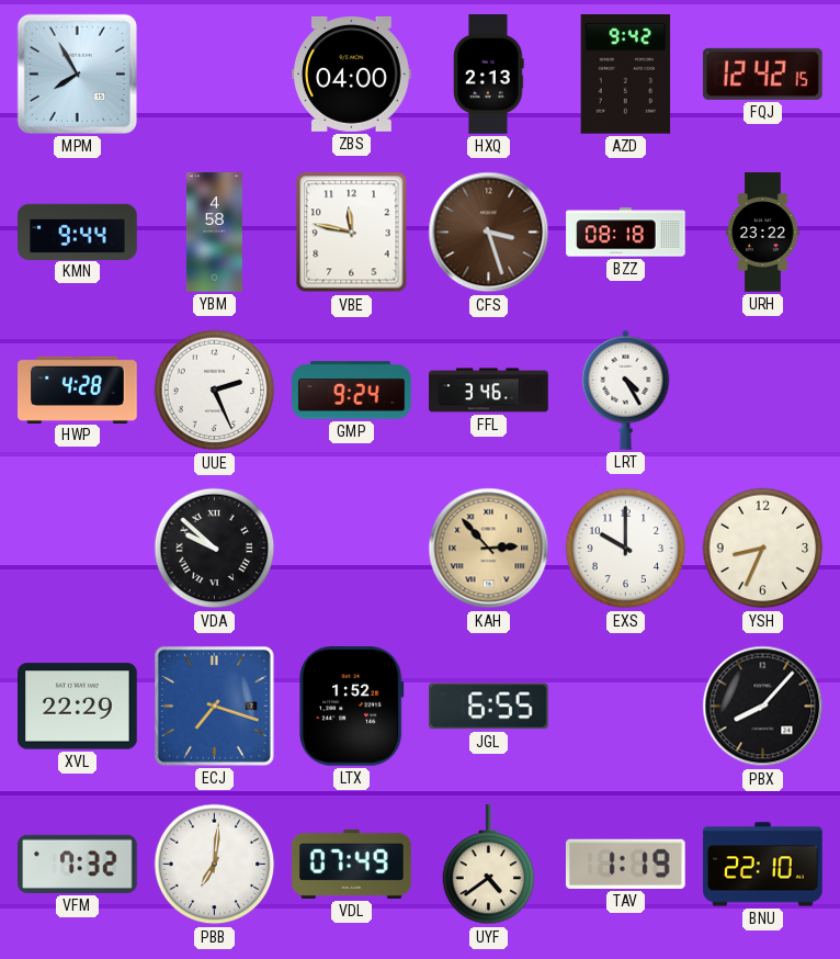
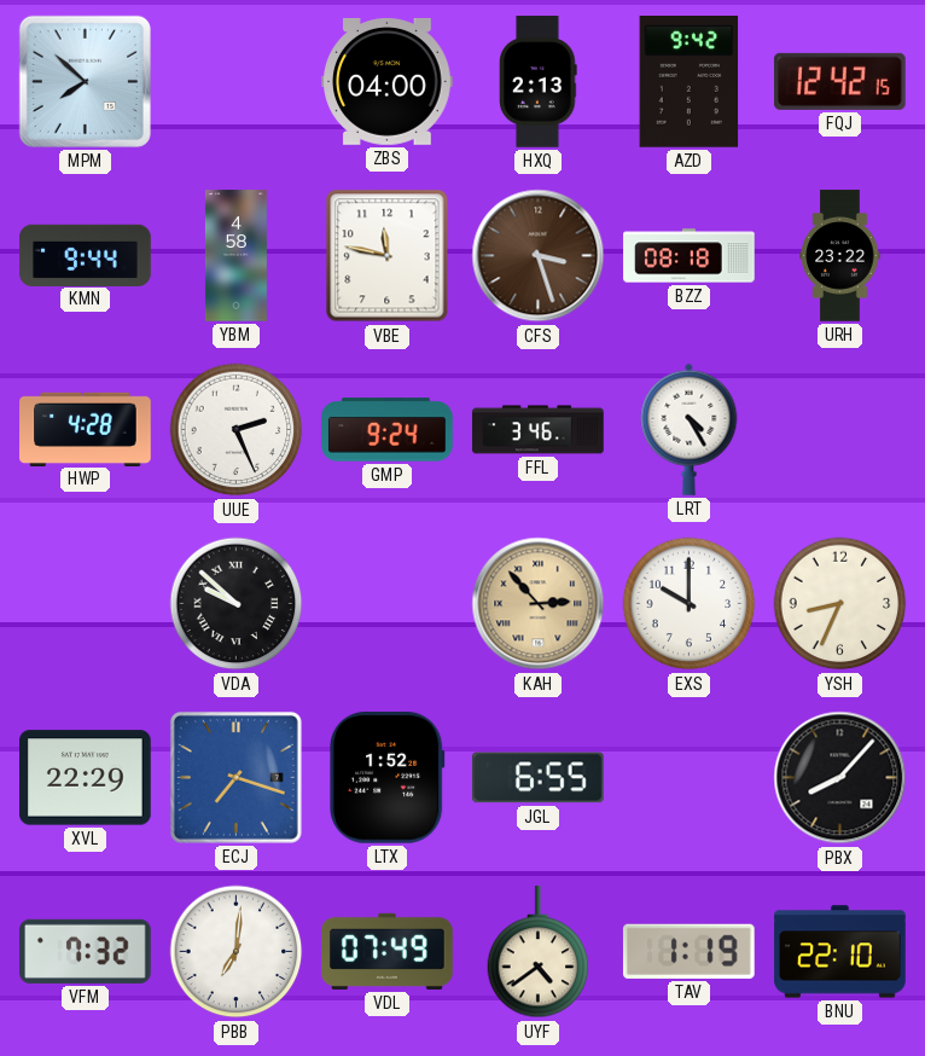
MPM: 7:55 -> 7:52
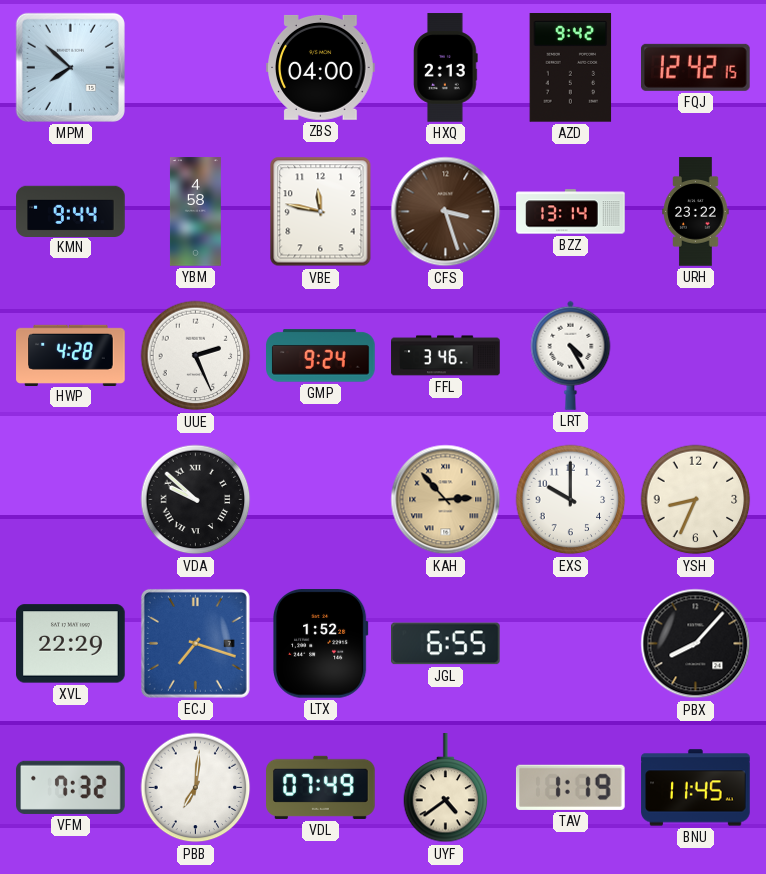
BZZ: 08:18 -> 13:14
BNU: 22:10 -> 11:45
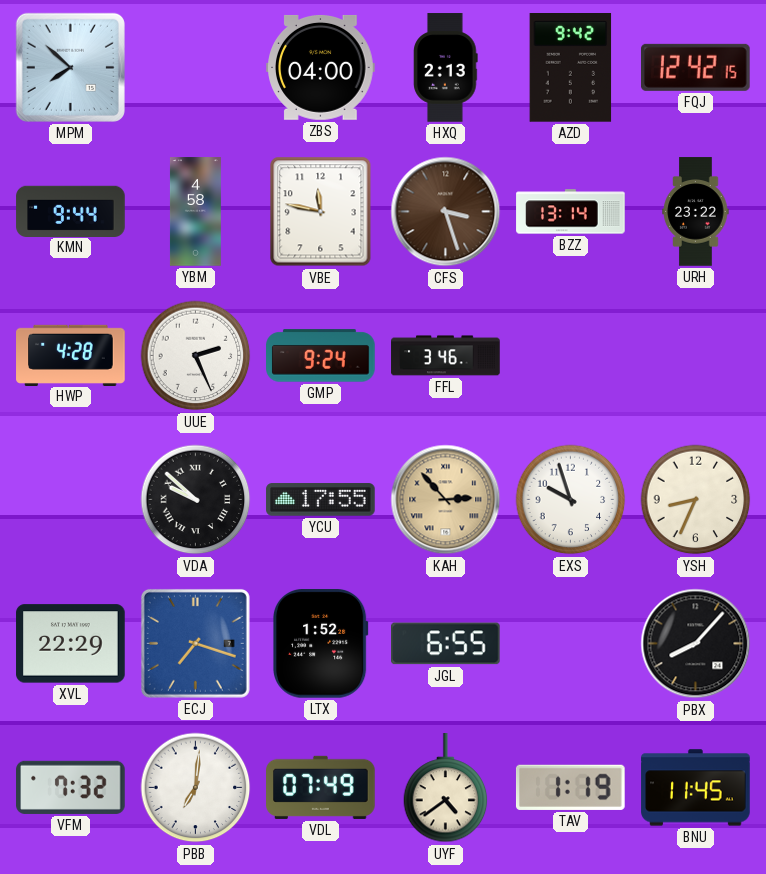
LRT: 4:25 -> none
YCU: none -> 17:55
EXS: 10:00 -> 9:57
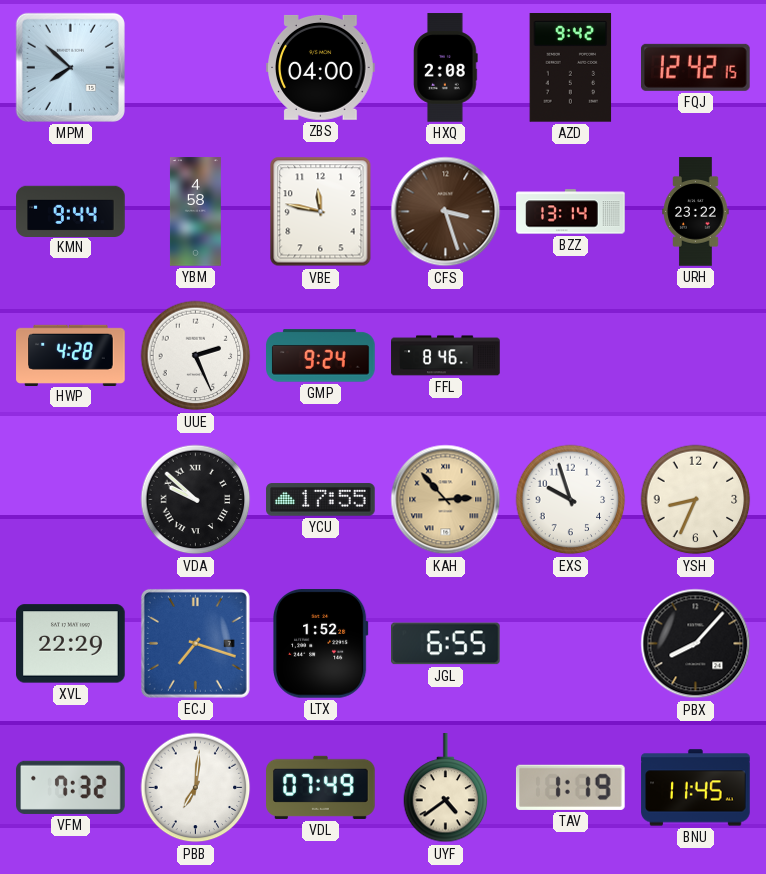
HXQ: 2:13 -> 2:08
FFL: 3:46 -> 8:46
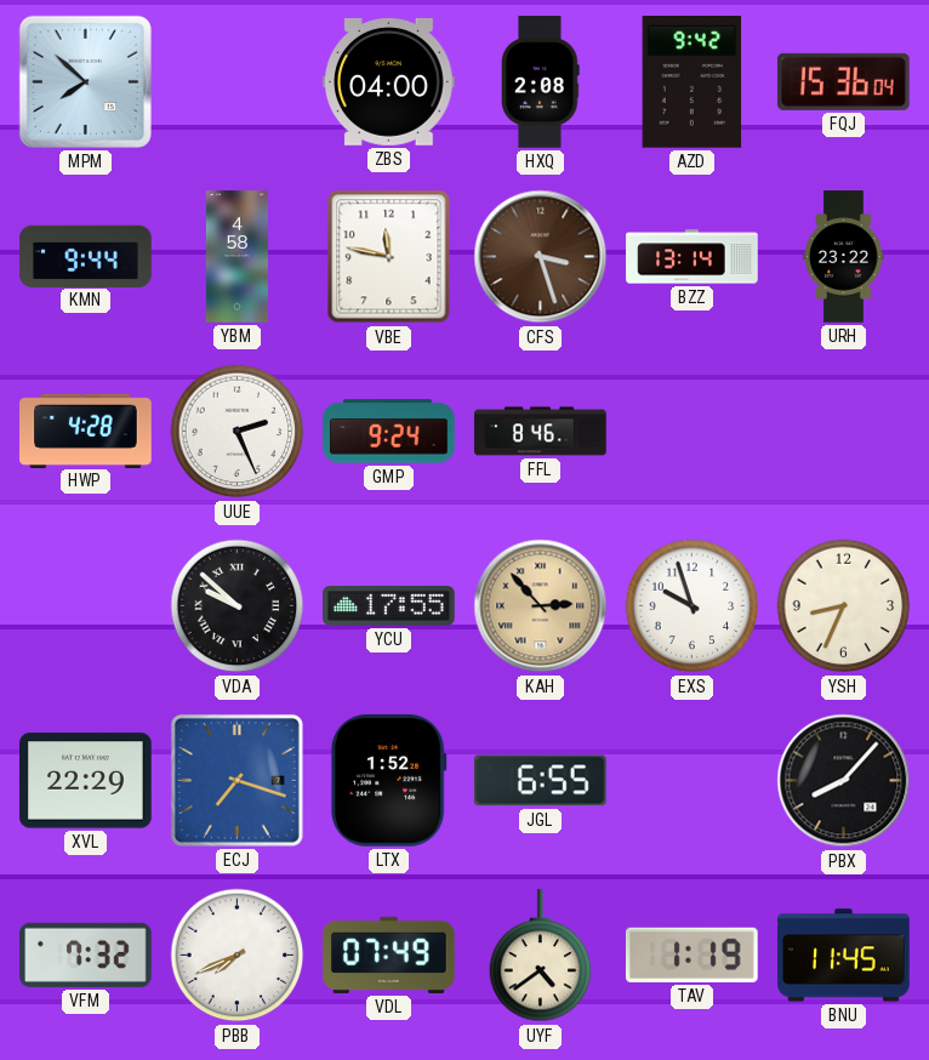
FQJ: 12:42 -> 15:36
PBB: 7:01 -> 7:41
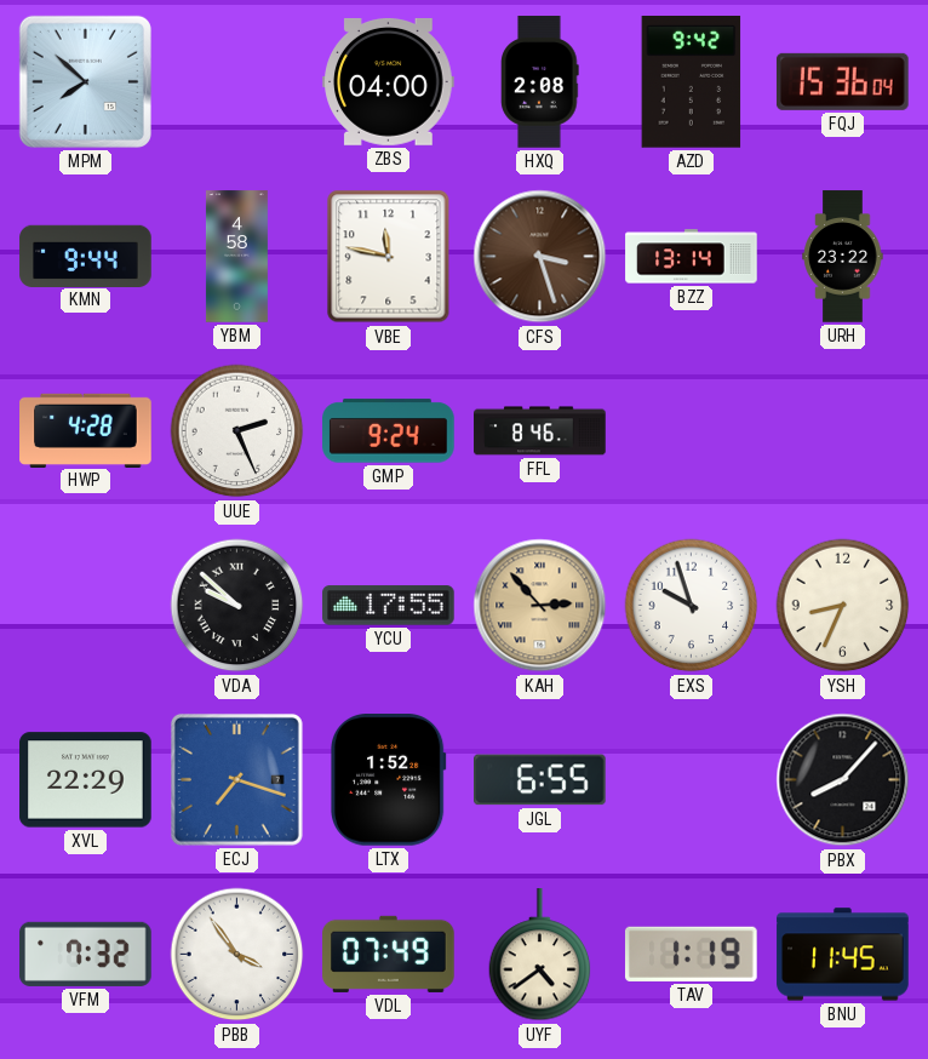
PBB: 7:41 -> 3:54
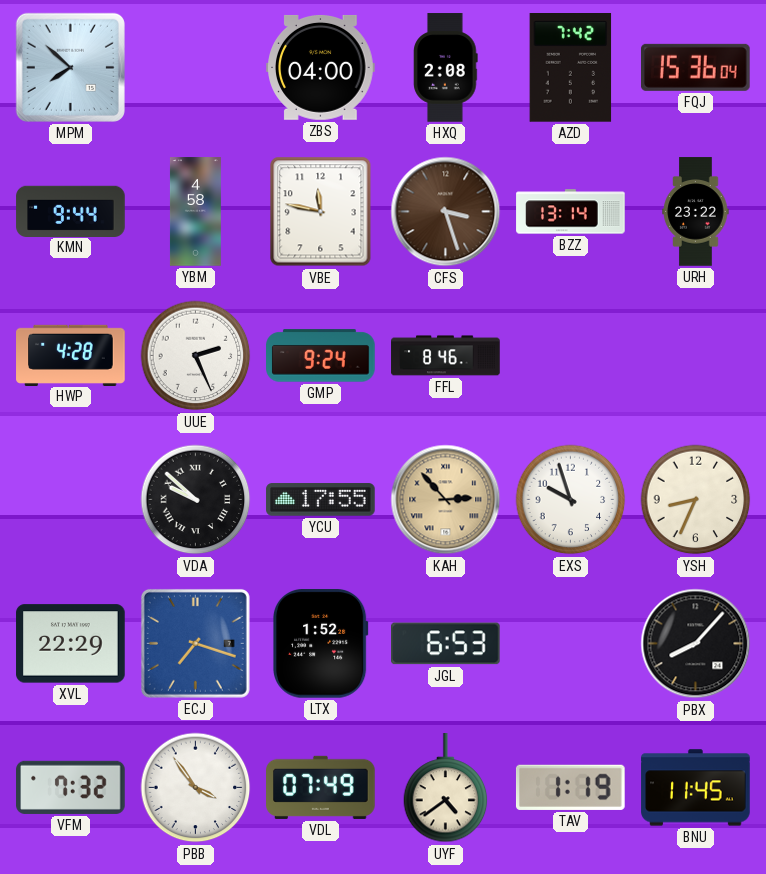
AZD: 9:42 -> 7:42
JGL: 6:55 -> 6:53
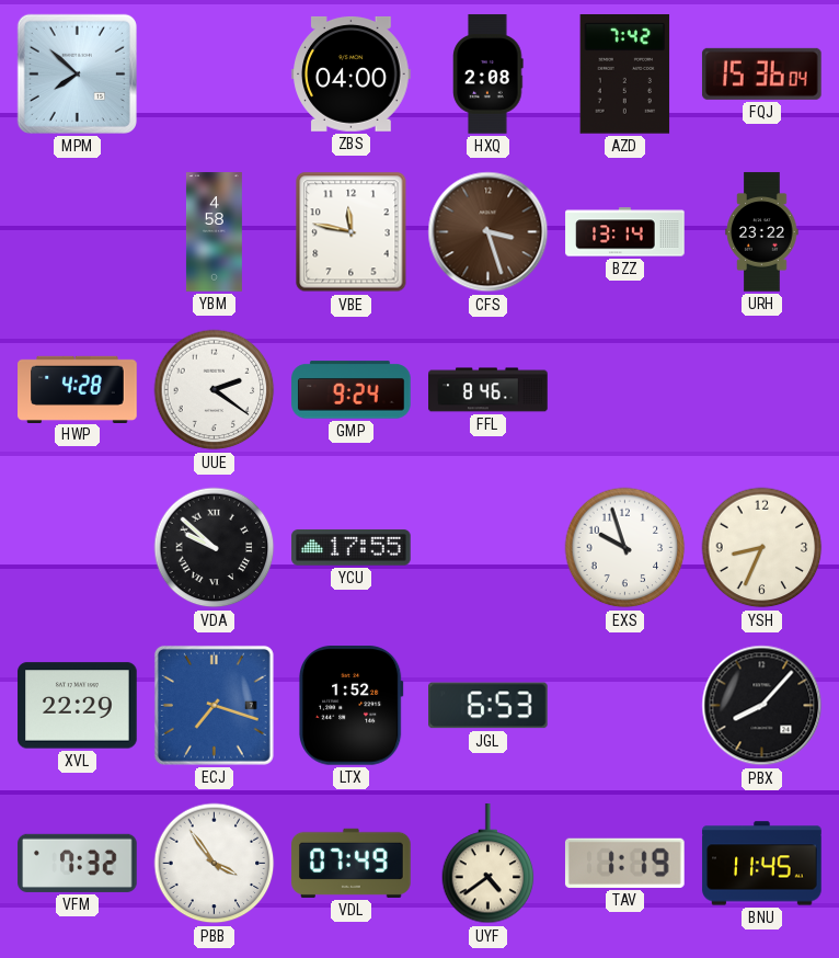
KMN: 9:44 -> none
UUE: 2:26 -> 2:21
KAH: 2:53 -> none
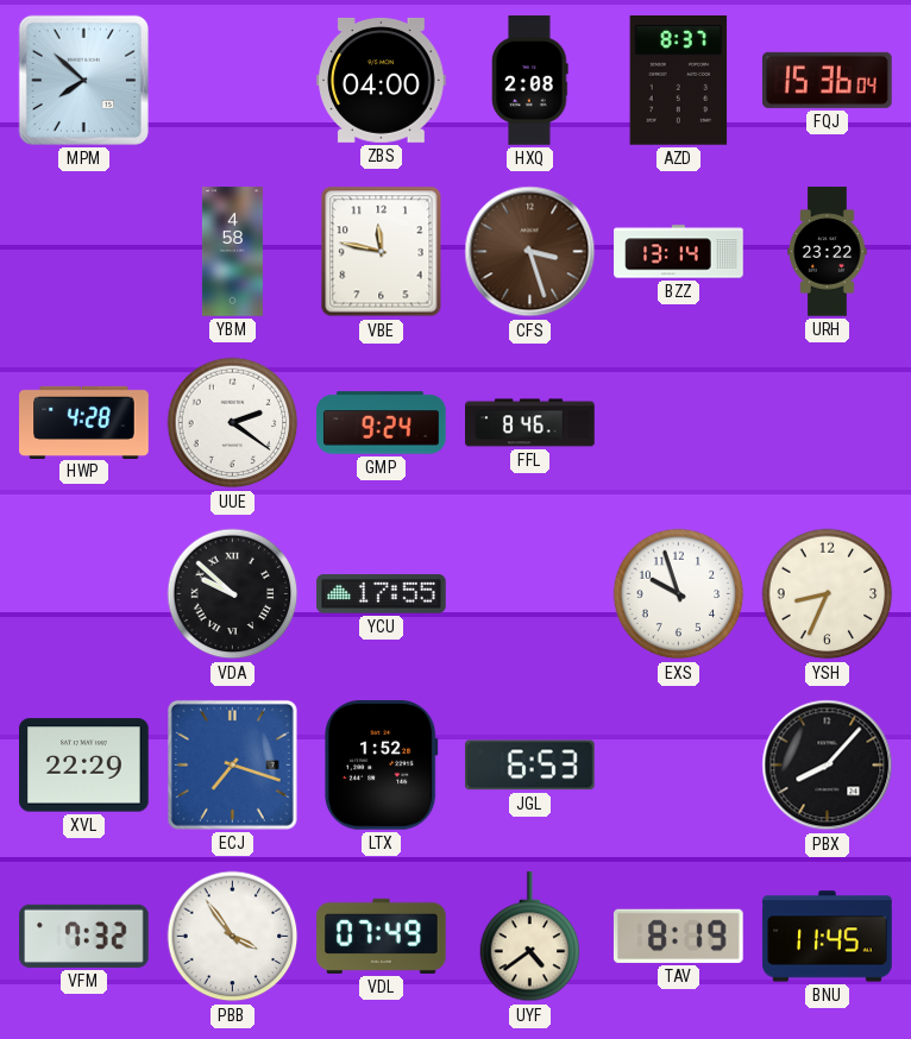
AZD: 7:42 -> 8:37
TAV: 1:19 -> 8:19
